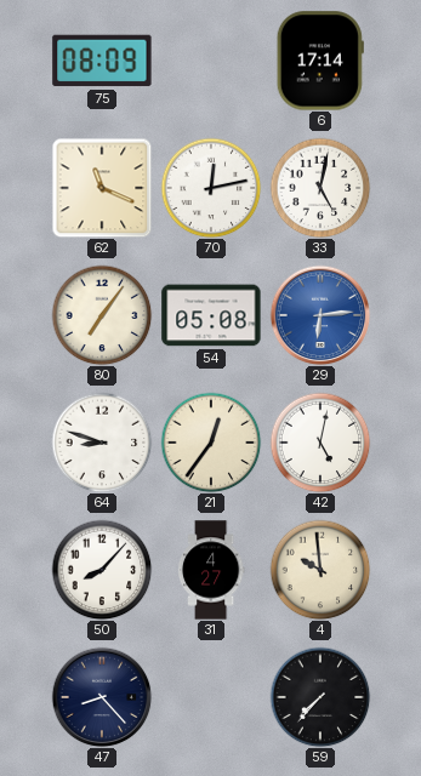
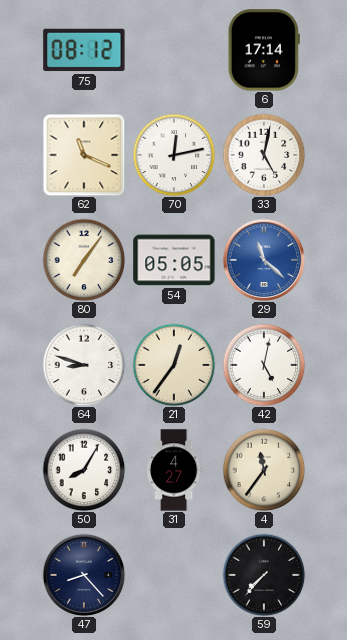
75: 08:09 -> 08:12
54: 05:08 -> 05:05
29: 6:14 -> 11:22
50: 8:07 -> 8:05
4: 9:59 -> 11:36
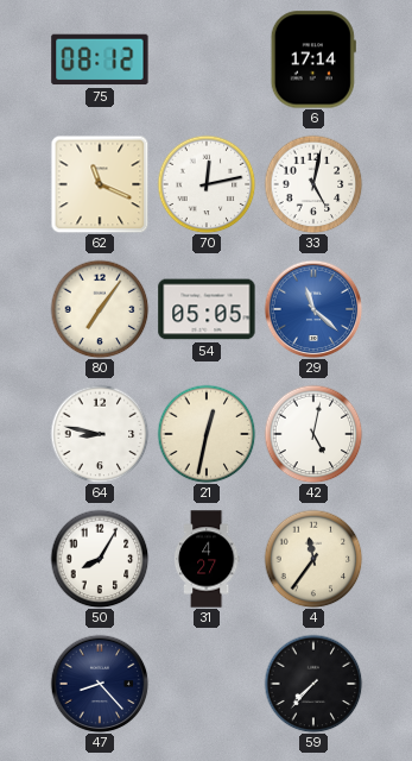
64: 8:48 -> 8:47
21: 12:36 -> 12:32
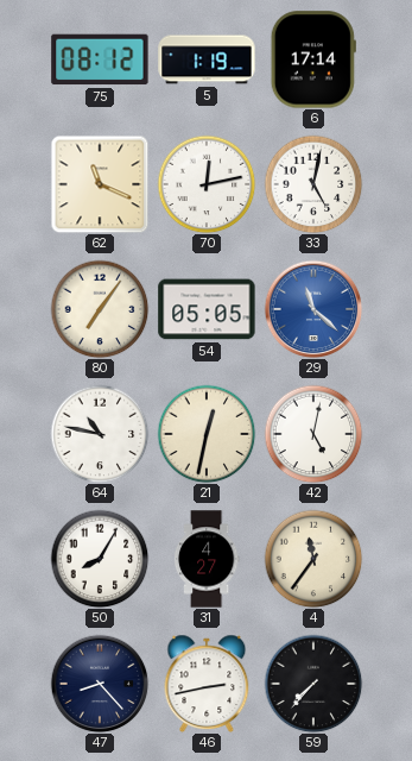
5: none -> 1:19
64: 8:47 -> 10:47
46: none -> 2:43
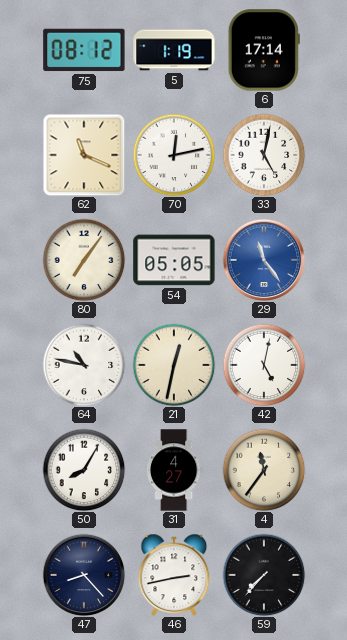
29: 11:22 -> 11:24
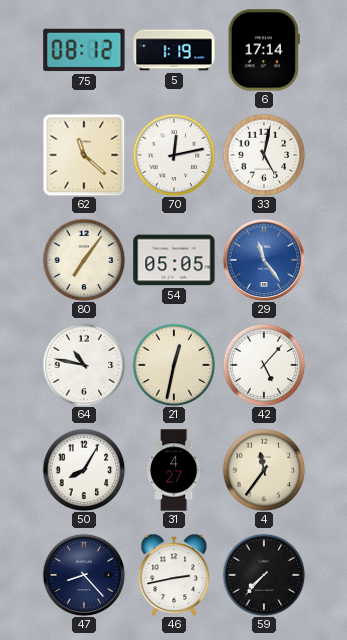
62: 11:19 -> 11:22
42: 5:02 -> 5:07
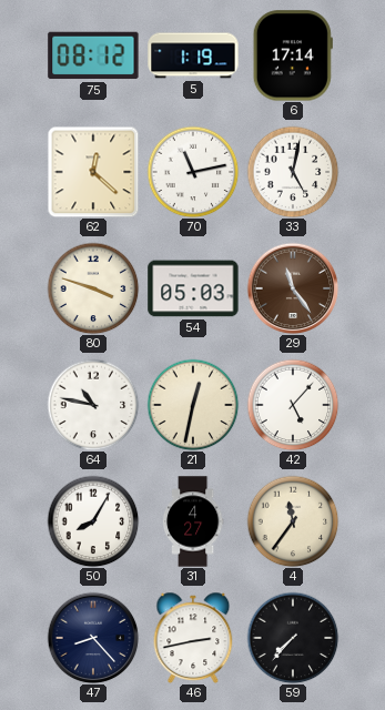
62: 11:22 -> 12:22
70: 12:13 -> 11:13
80: 7:06 -> 3:48
54: 05:05 -> 05:03
29 dial: blue -> brown
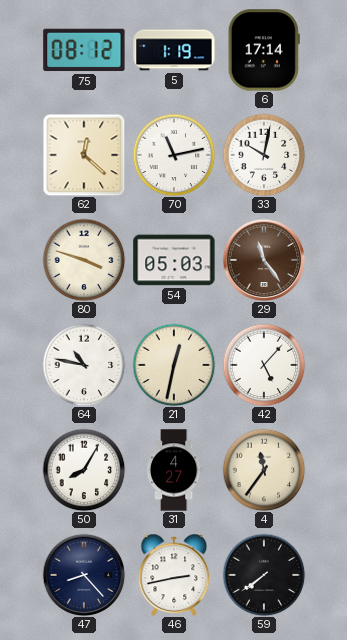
33: 5:02 -> 10:02
59: 7:37 -> 7:39
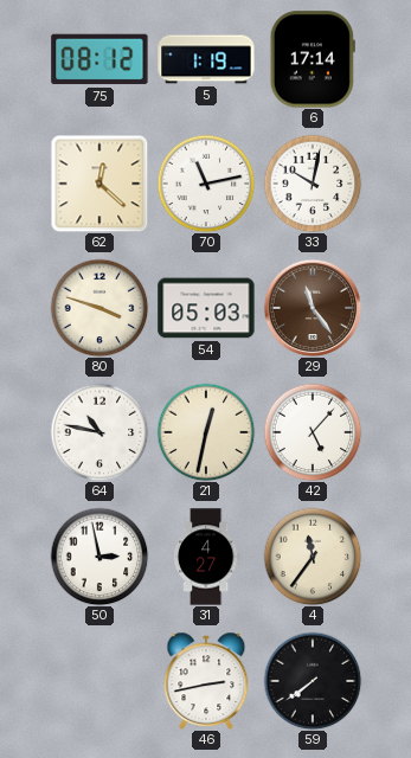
50: 8:05 -> 2:58
47: 8:23 -> none
